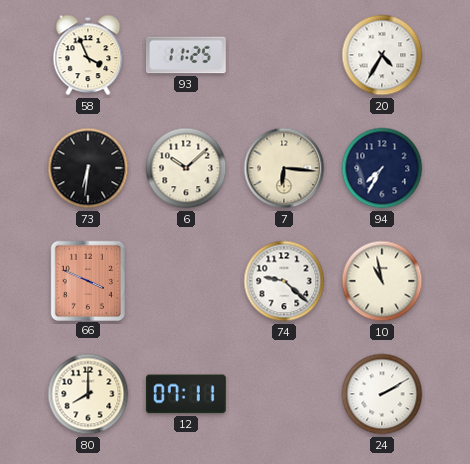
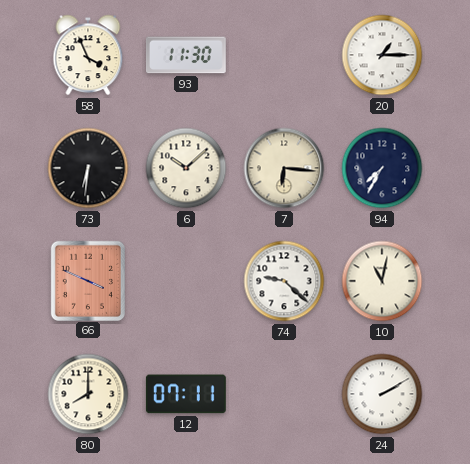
93: 11:25 -> 11:30
20: 4:35 -> 1:15
10: 10:58 -> 11:02
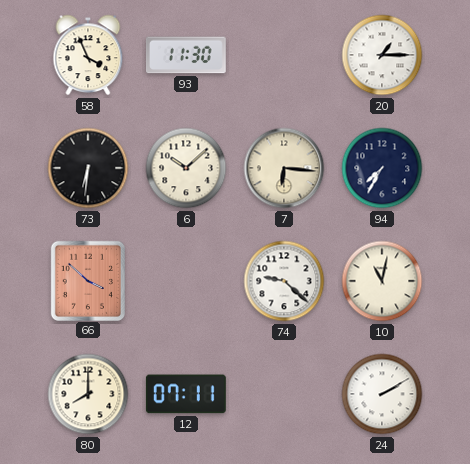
66: 3:49 -> 3:52
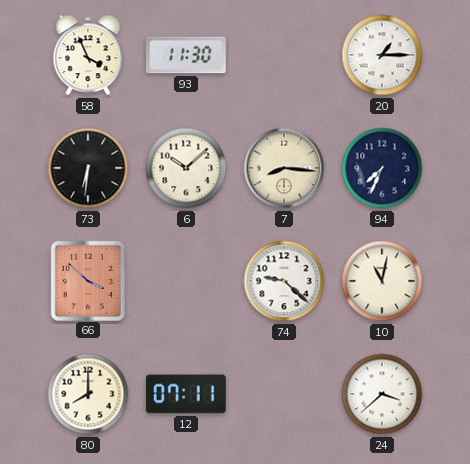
7: 6:16 -> 8:16
94: 7:35 -> 7:34
24: 2:10 -> 3:38
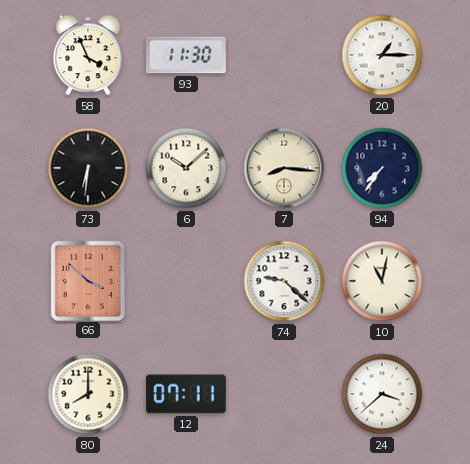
94: 7:34 -> 7:36
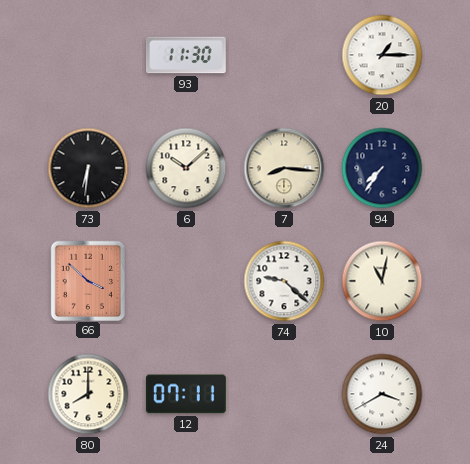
58: 3:56 -> none
24: 3:38 -> 3:40
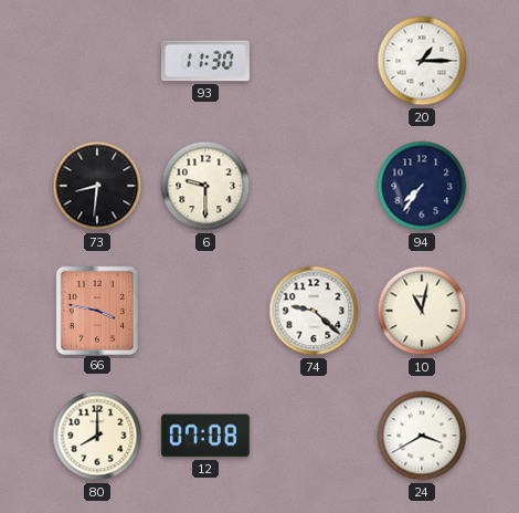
73: 6:31 -> 8:31
6: 10:08 -> 9:30
7: 8:16 -> none
66: 3:52 -> 3:47
12: 07:11 -> 07:08
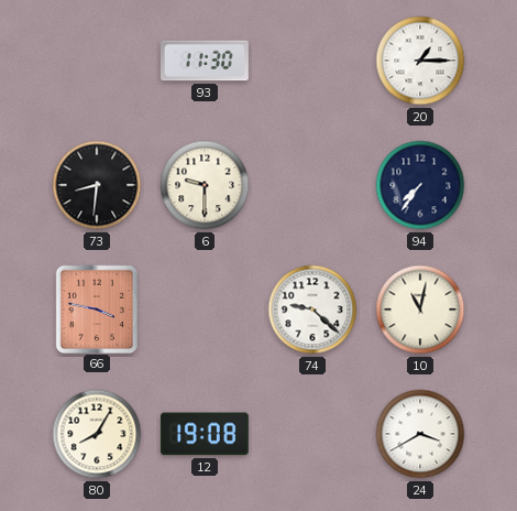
80: 8:00 -> 8:05
12: 07:08 -> 19:08
